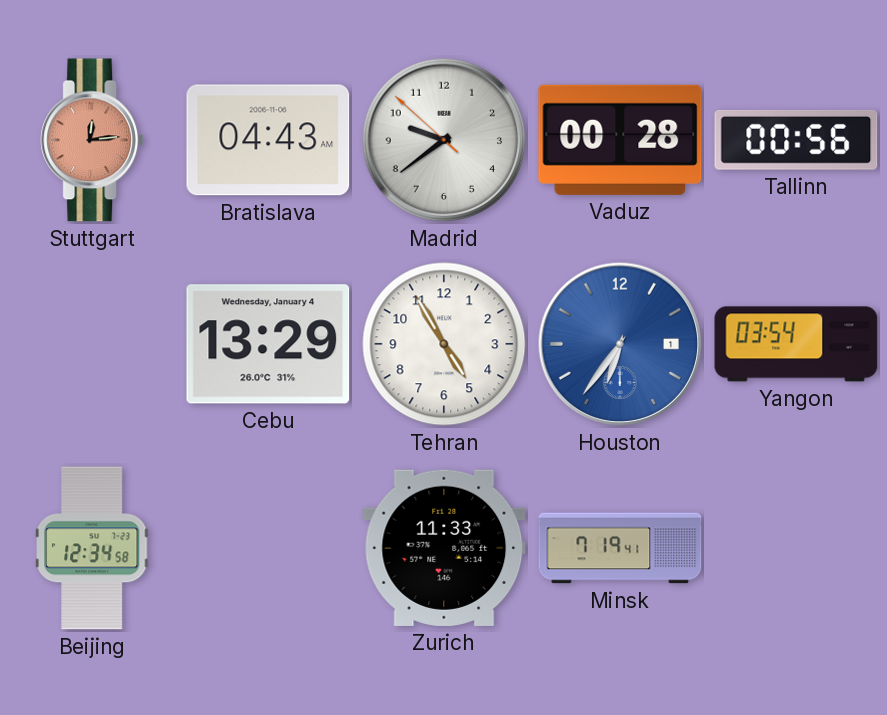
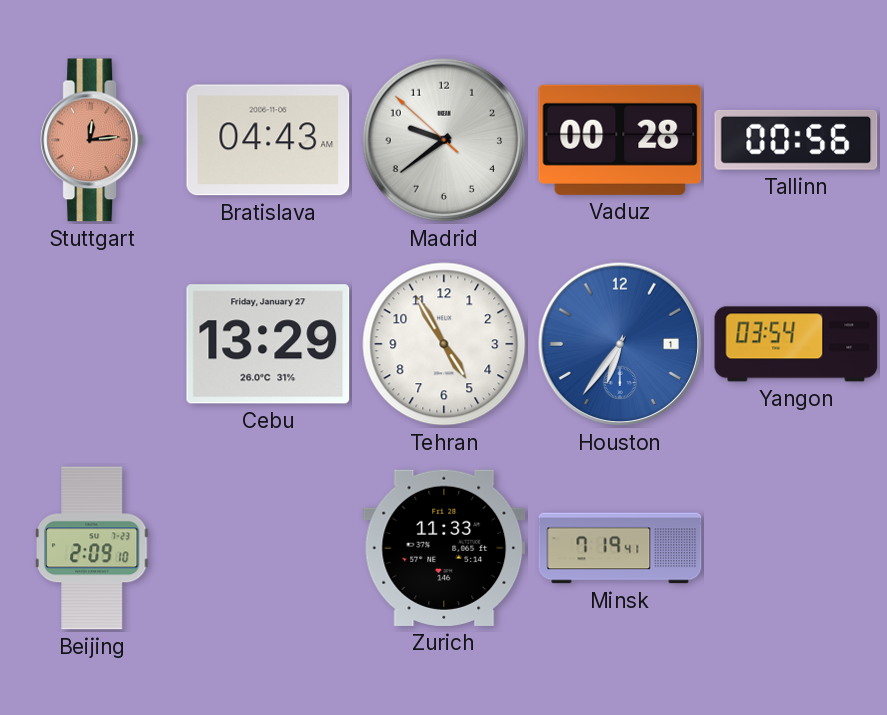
Cebu date: Wednesday, January 4 -> Friday, January 27
Beijing: 12:34 -> 2:09
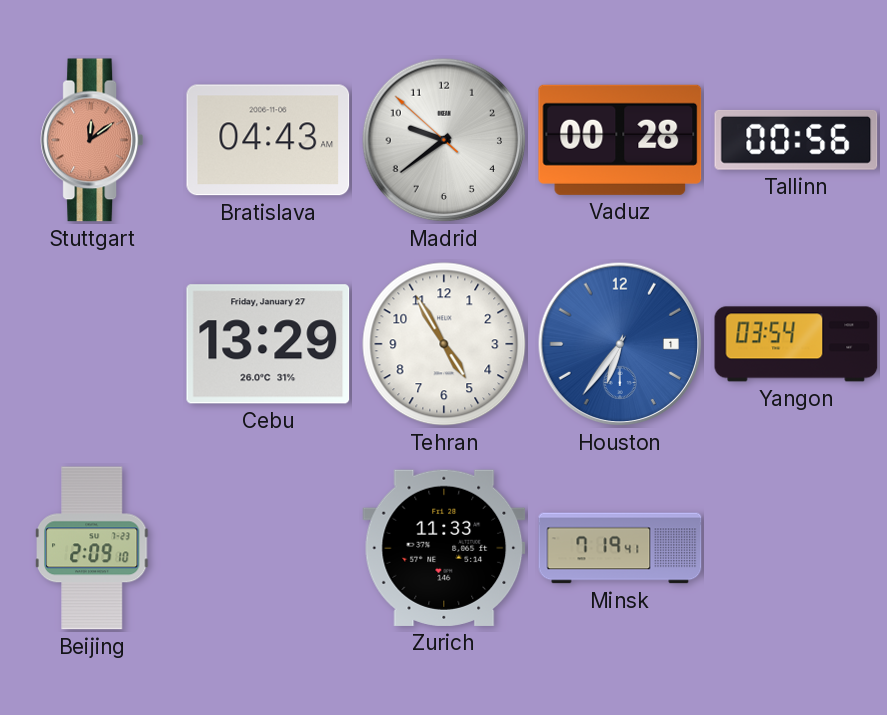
Stuttgart: 12:14 -> 12:09
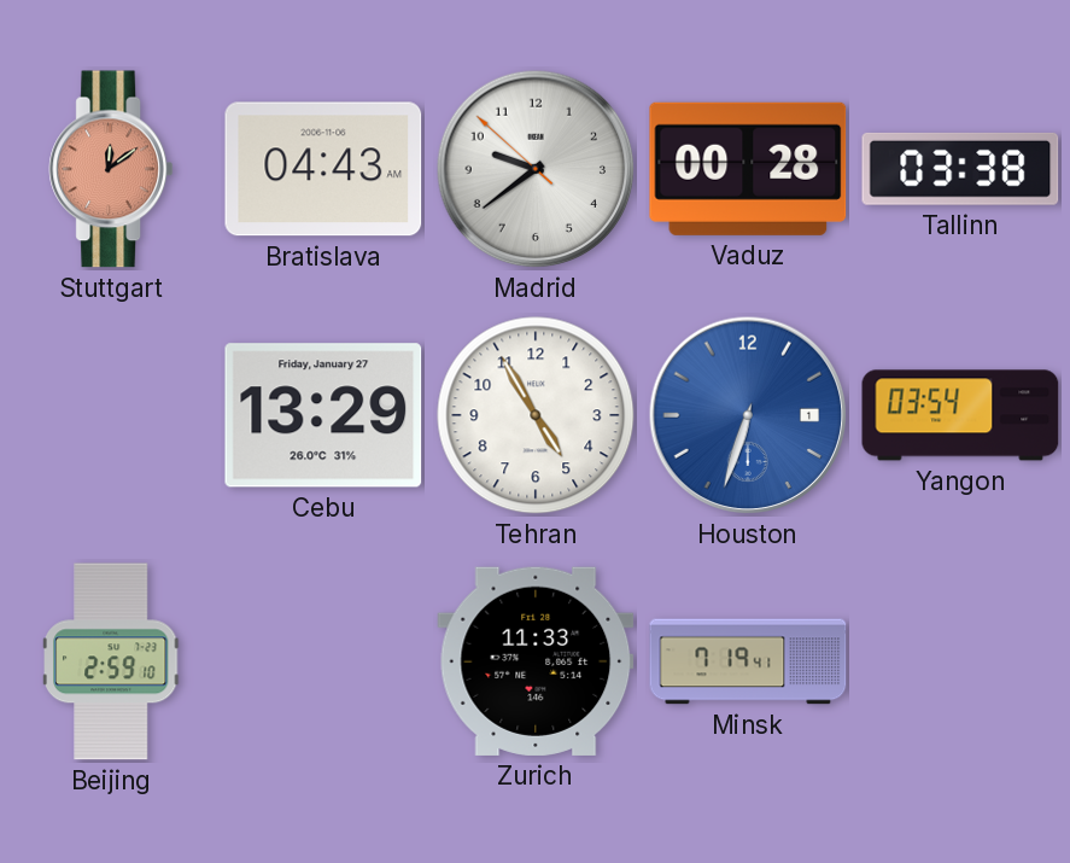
Tallinn: 00:56 -> 03:38
Houston: 6:36 -> 6:33
Beijing: 2:09 -> 2:59
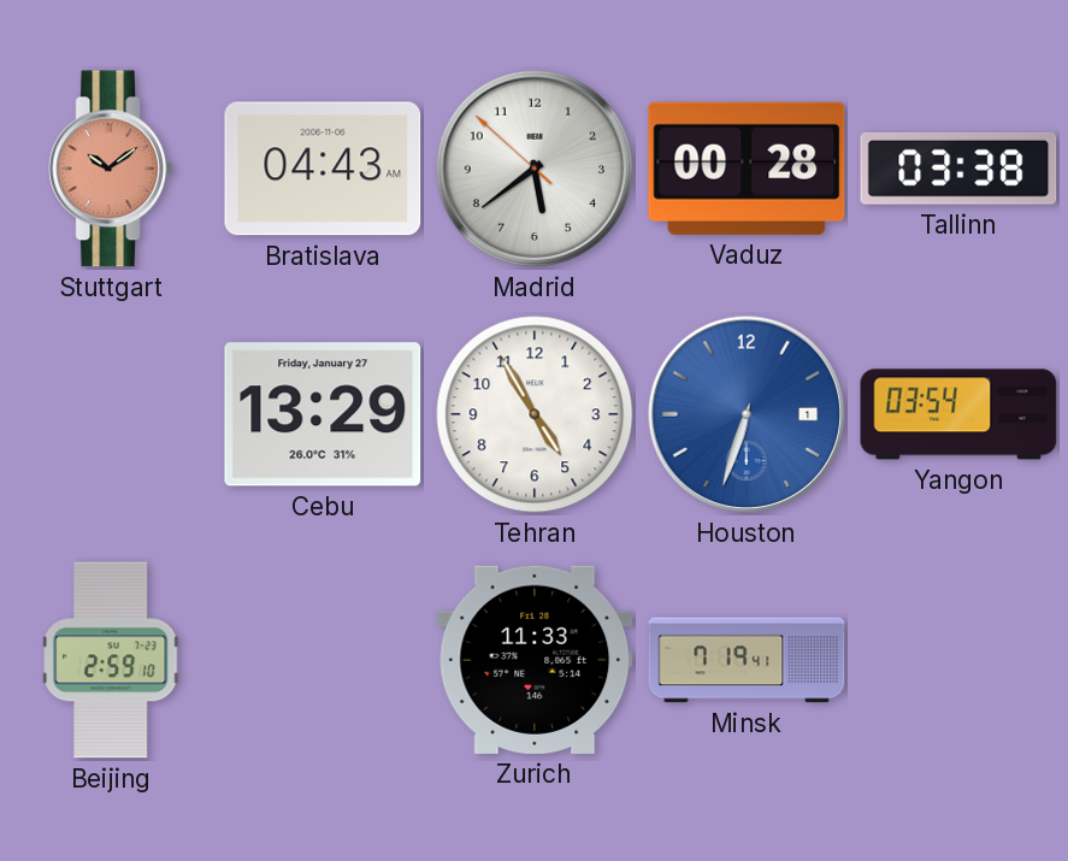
Stuttgart: 12:09 -> 10:09
Madrid: 9:38 -> 5:38
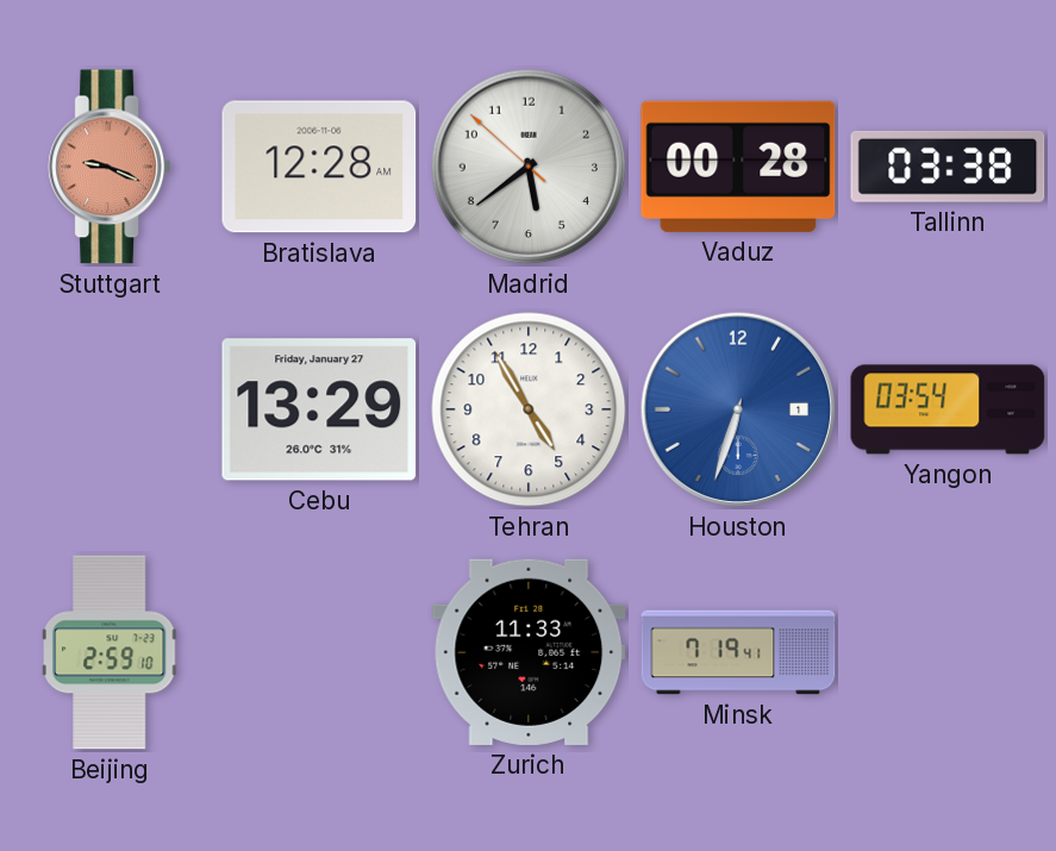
Stuttgart: 10:09 -> 9:19
Bratislava: 04:43 -> 12:28
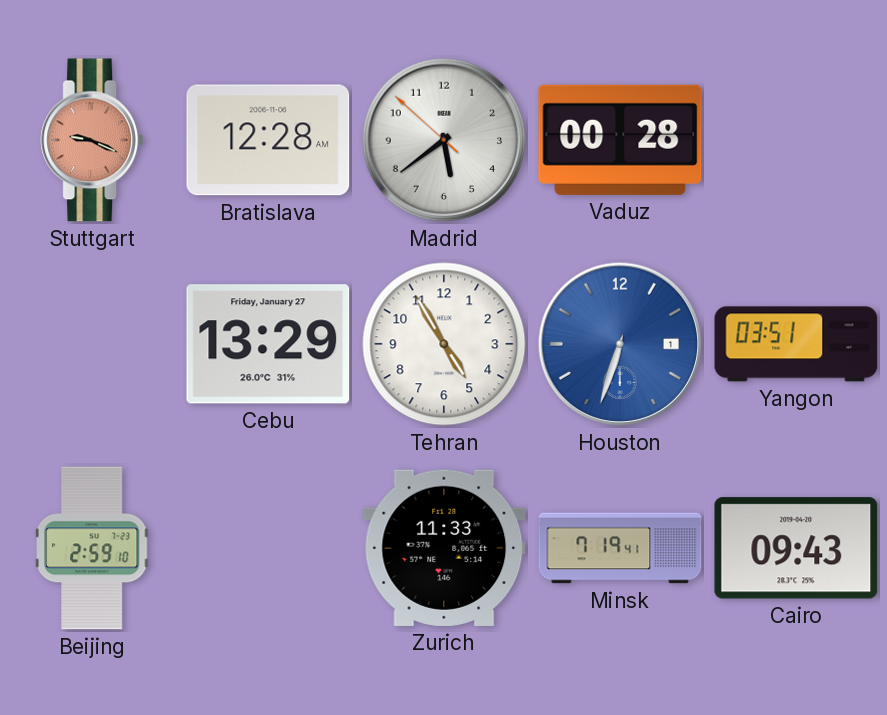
Tallinn: 03:38 -> none
Yangon: 03:54 -> 03:51
Cairo: none -> 09:43
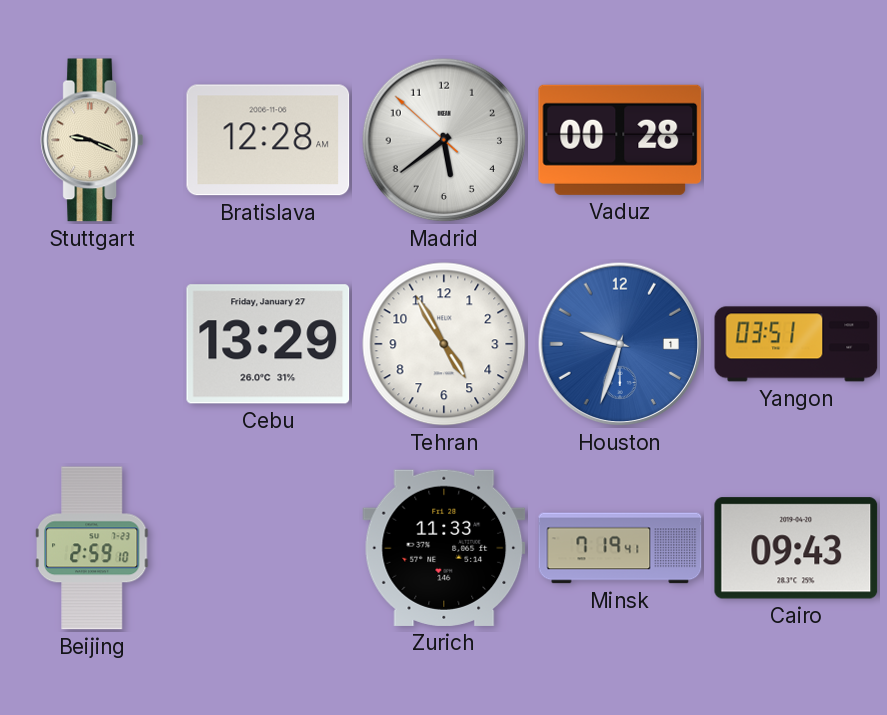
Stuttgart dial: salmon -> cream
Houston: 6:33 -> 9:33
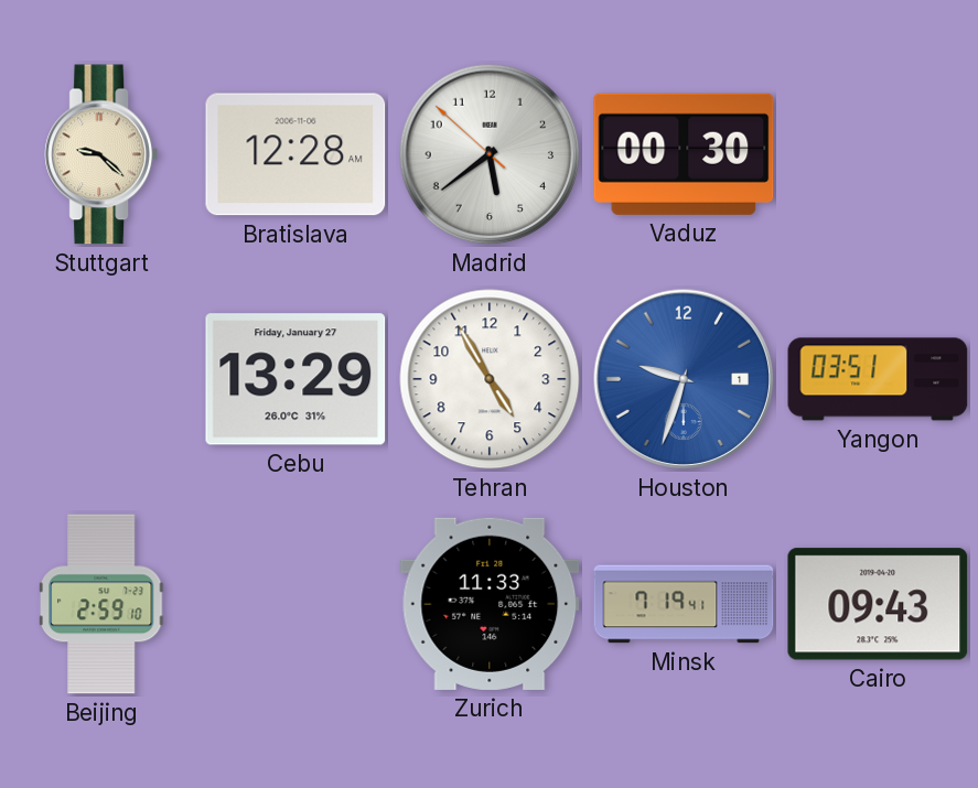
Stuttgart: 9:19 -> 9:22
Vaduz: 00:28 -> 00:30
